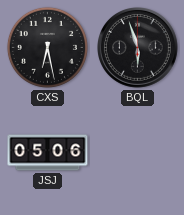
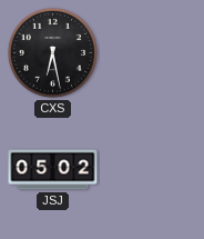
BQL: 5:57 -> none
JSJ: 05:06 -> 05:02
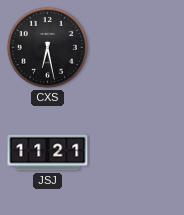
JSJ: 05:02 -> 11:21
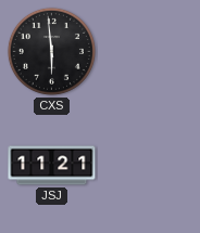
CXS: 6:28 -> 5:59
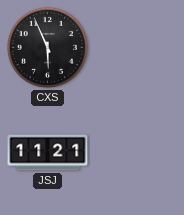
CXS: 5:59 -> 5:56
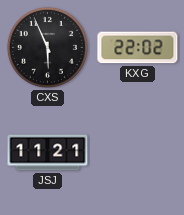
KXG: none -> 22:02
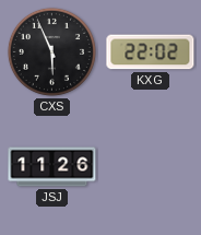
JSJ: 11:21 -> 11:26
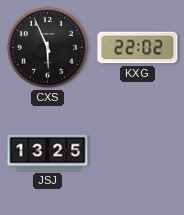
JSJ: 11:26 -> 13:25
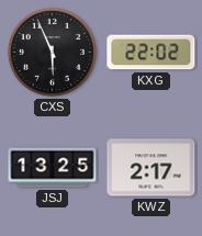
KWZ: none -> 2:17
